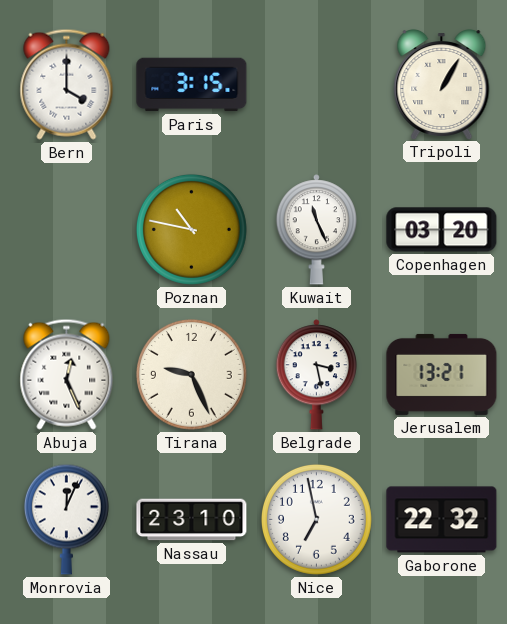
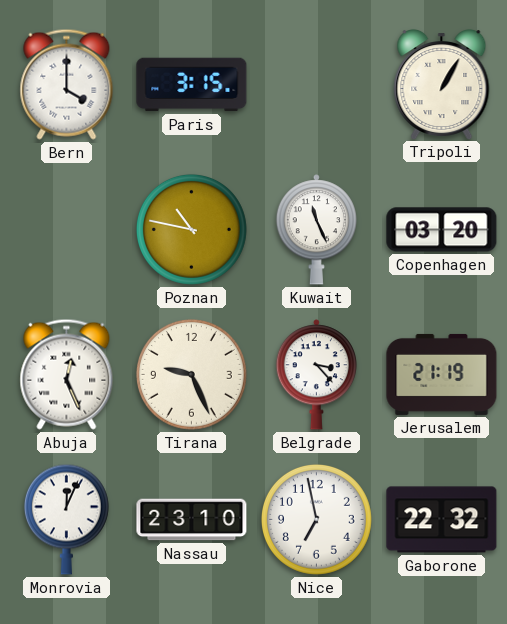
Belgrade: 3:28 -> 3:23
Jerusalem: 13:21 -> 21:19
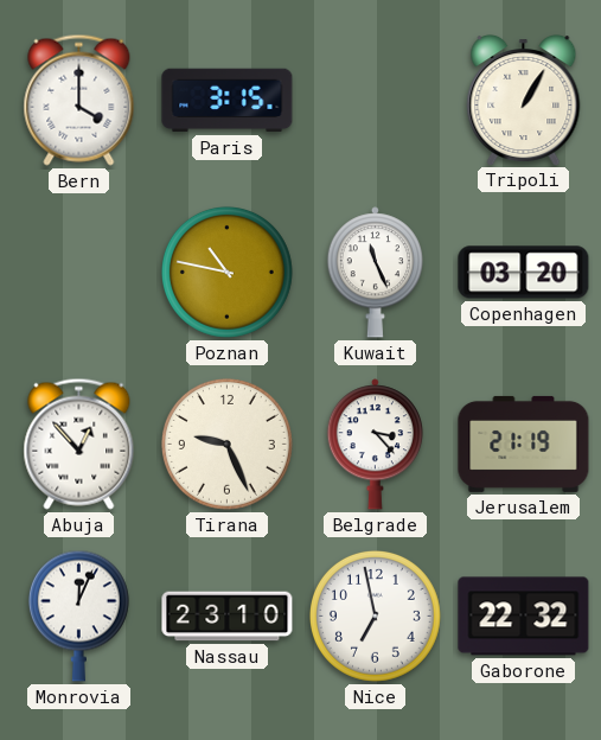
Abuja: 12:26 -> 12:53
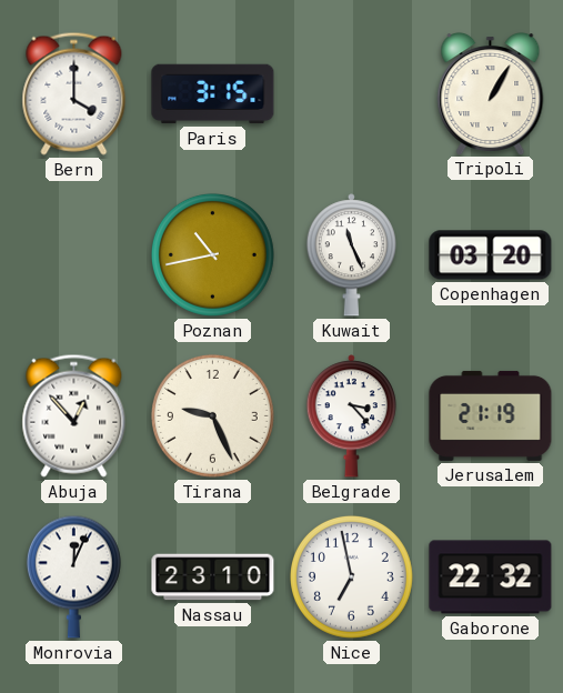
Poznan: 10:47 -> 10:43
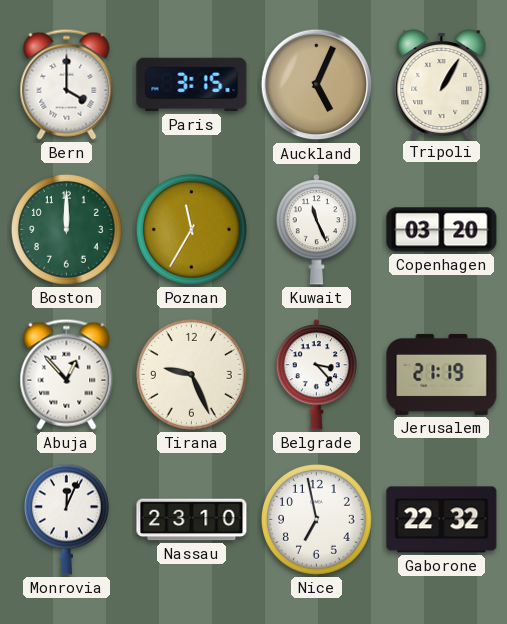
Auckland: none -> 5:04
Boston: none -> 12:00
Poznan: 10:43 -> 11:35
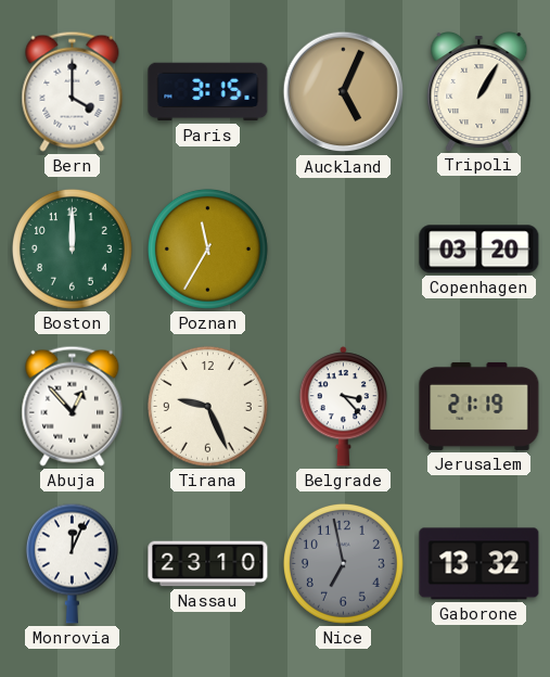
Kuwait: 11:26 -> none
Nice dial: white -> grey
Gaborone: 22:32 -> 13:32
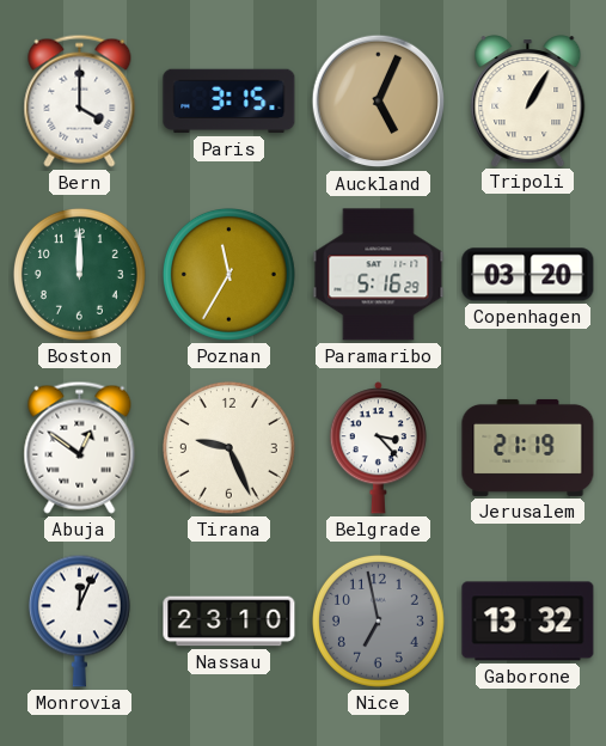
Paramaribo: none -> 5:16
Abuja: 12:53 -> 12:51
